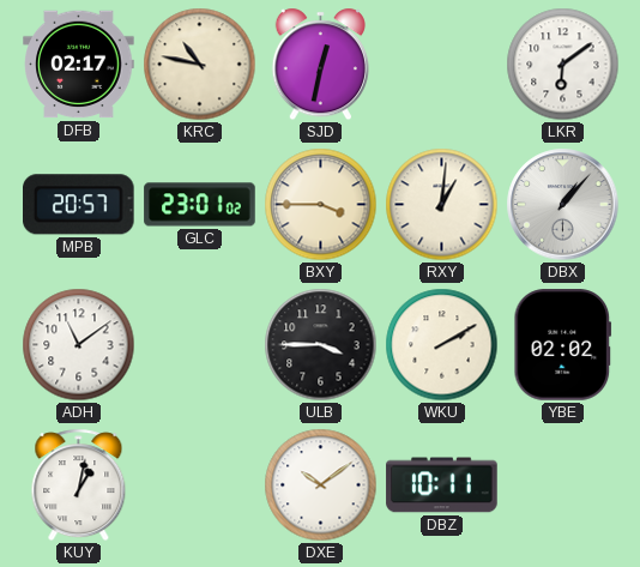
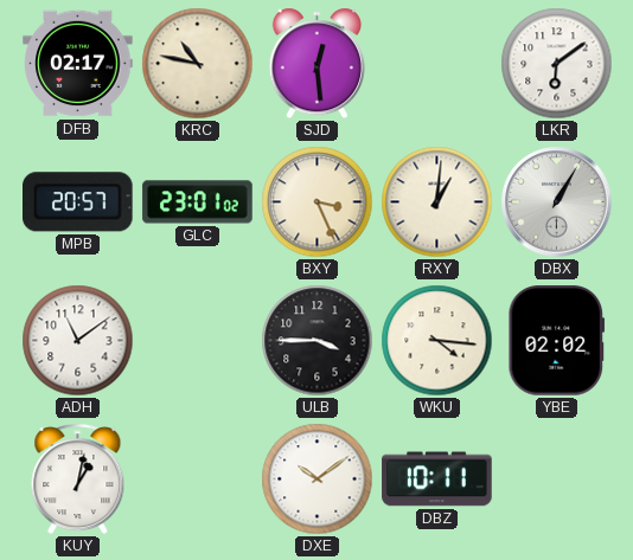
SJD: 12:32 -> 12:29
BXY: 3:45 -> 3:26
DBX: 1:07 -> 1:05
WKU: 2:10 -> 4:16
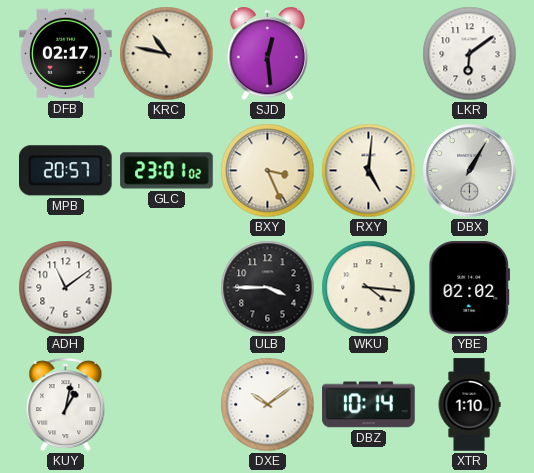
RXY: 1:01 -> 5:01
DBZ: 10:11 -> 10:14
XTR: none -> 1:10
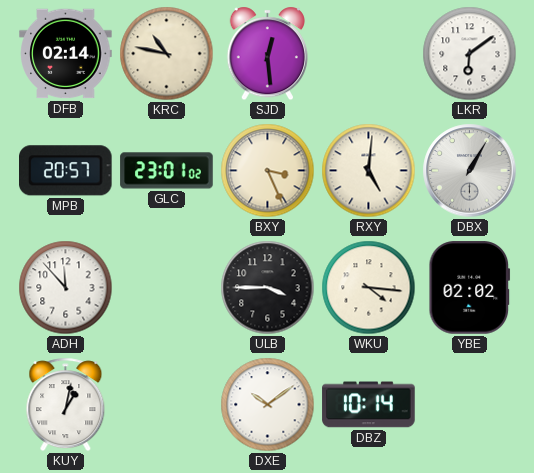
DFB: 02:17 -> 02:14
ADH: 11:09 -> 11:53
XTR: 1:10 -> none
